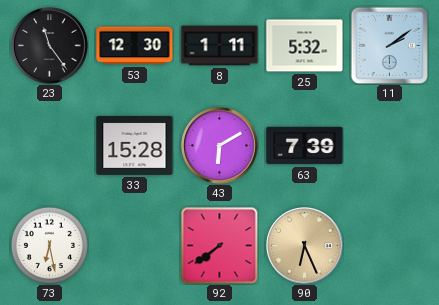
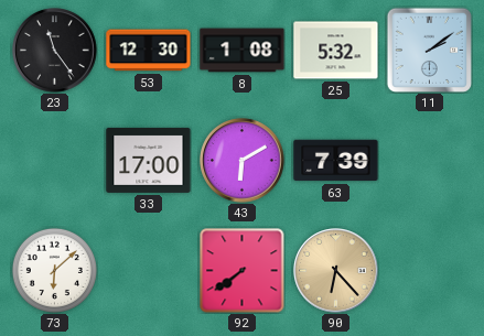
8: 1:11 -> 1:08
33: 15:28 -> 17:00
73: 6:28 -> 6:08
90: 6:26 -> 6:23
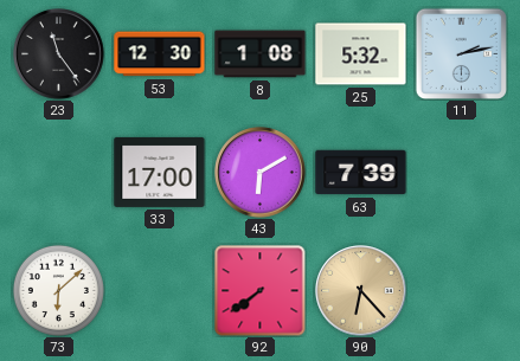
11: 2:09 -> 2:13
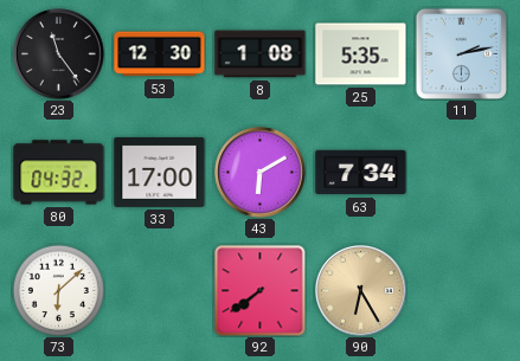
25: 5:32 -> 5:35
80: none -> 04:32
63: 7:39 -> 7:34
90: 6:23 -> 6:25
